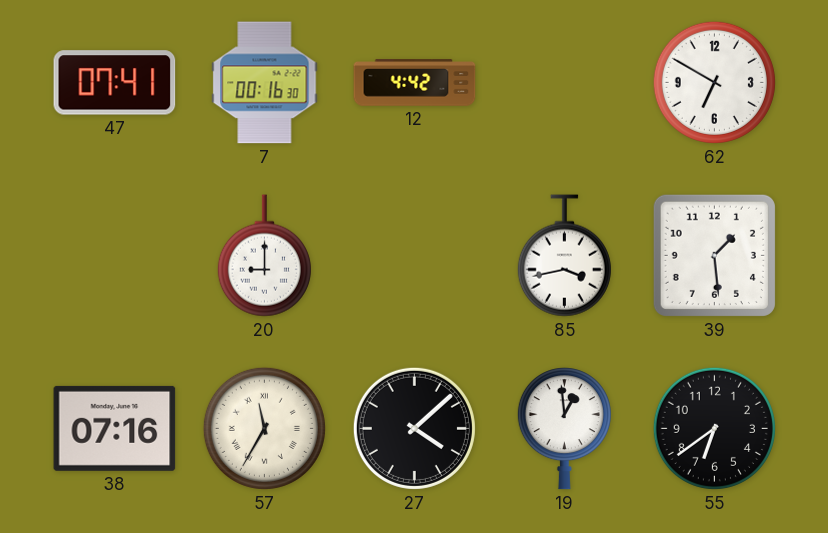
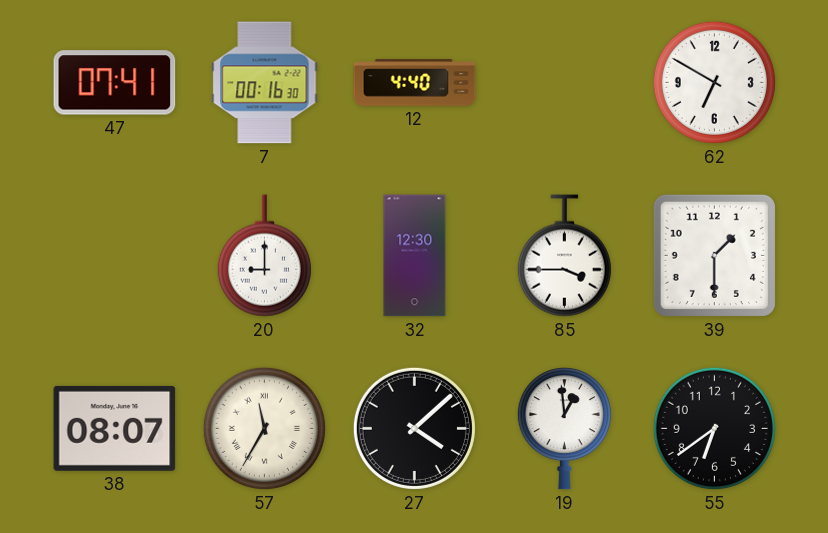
12: 4:42 -> 4:40
32: none -> 12:30
85: 3:43 -> 3:45
39: 1:29 -> 1:30
38: 07:16 -> 08:07
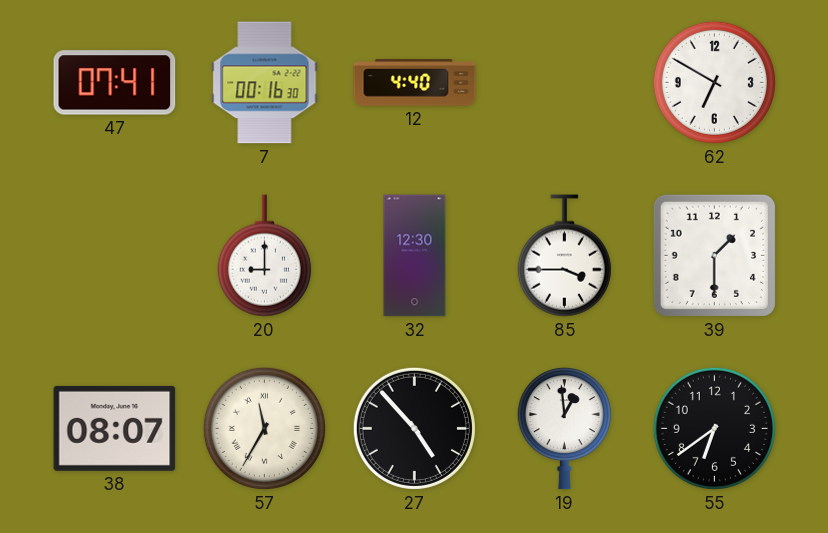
27: 4:08 -> 4:53
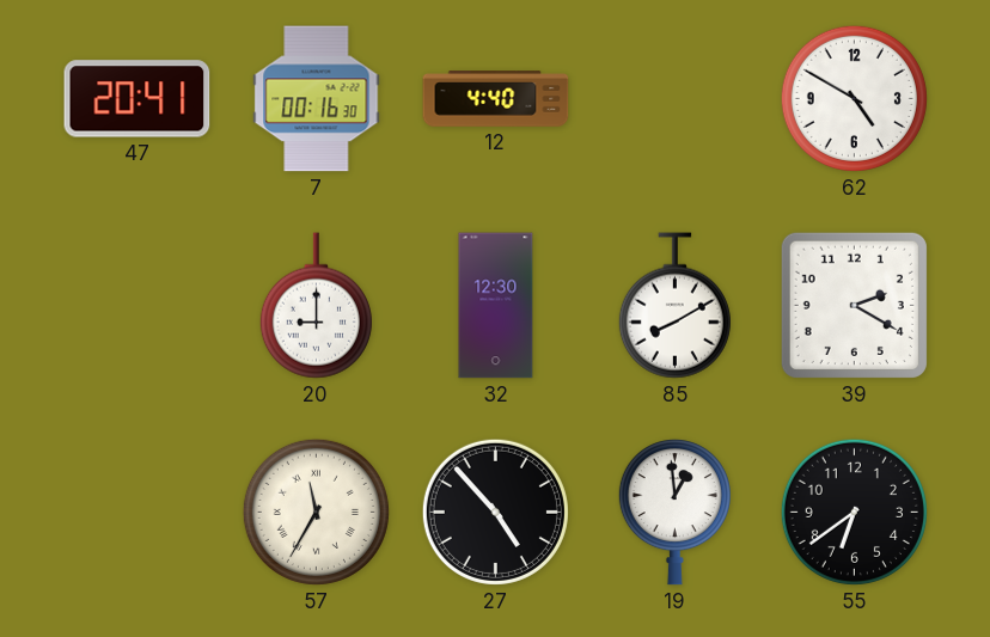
47: 07:41 -> 20:41
62: 6:50 -> 4:50
85: 3:45 -> 8:10
39: 1:30 -> 2:20
38: 08:07 -> none
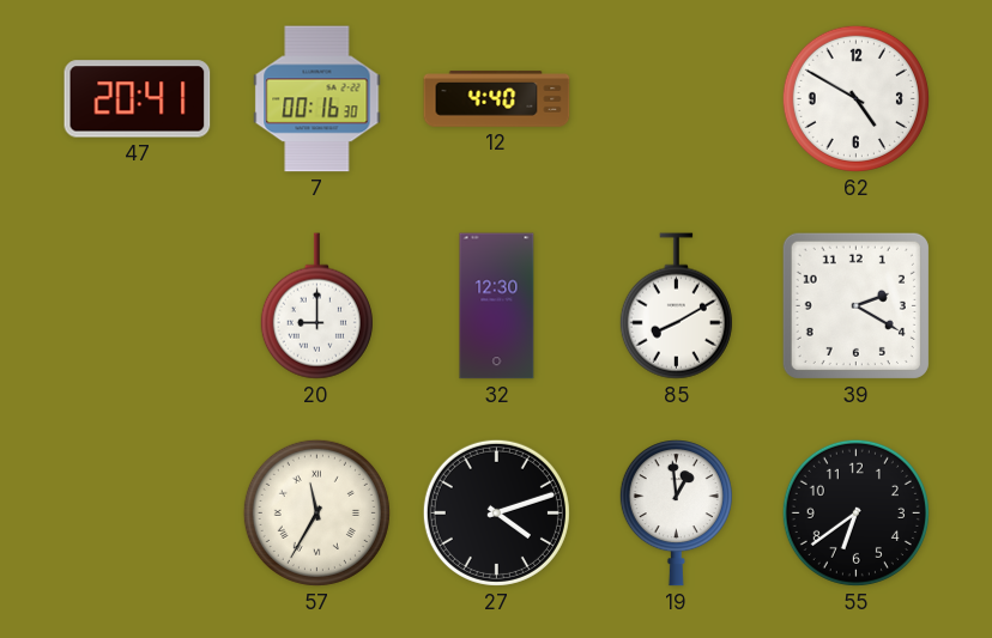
27: 4:53 -> 4:12
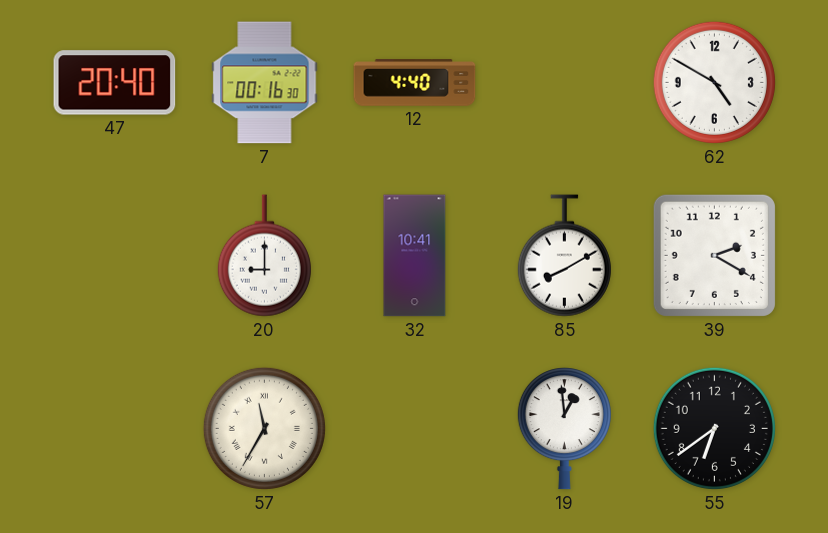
47: 20:41 -> 20:40
32: 12:30 -> 10:41
27: 4:12 -> none
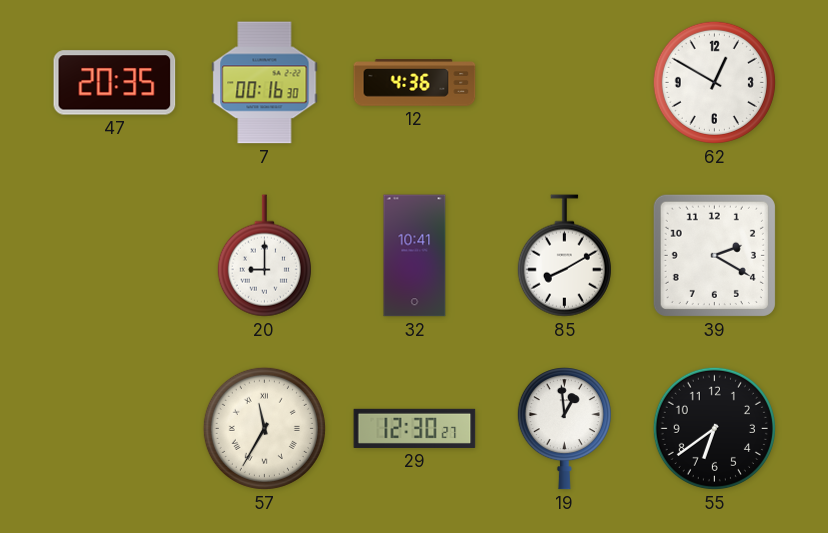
47: 20:40 -> 20:35
12: 4:40 -> 4:36
62: 4:50 -> 12:50
29: none -> 12:30
